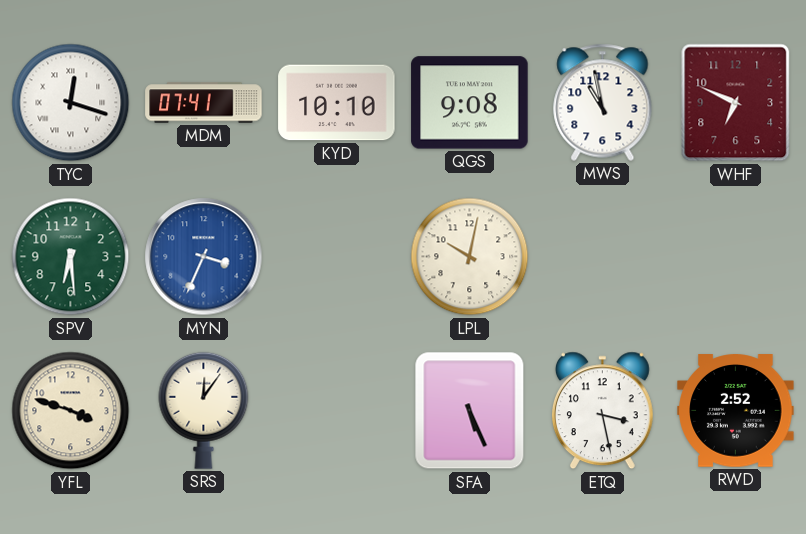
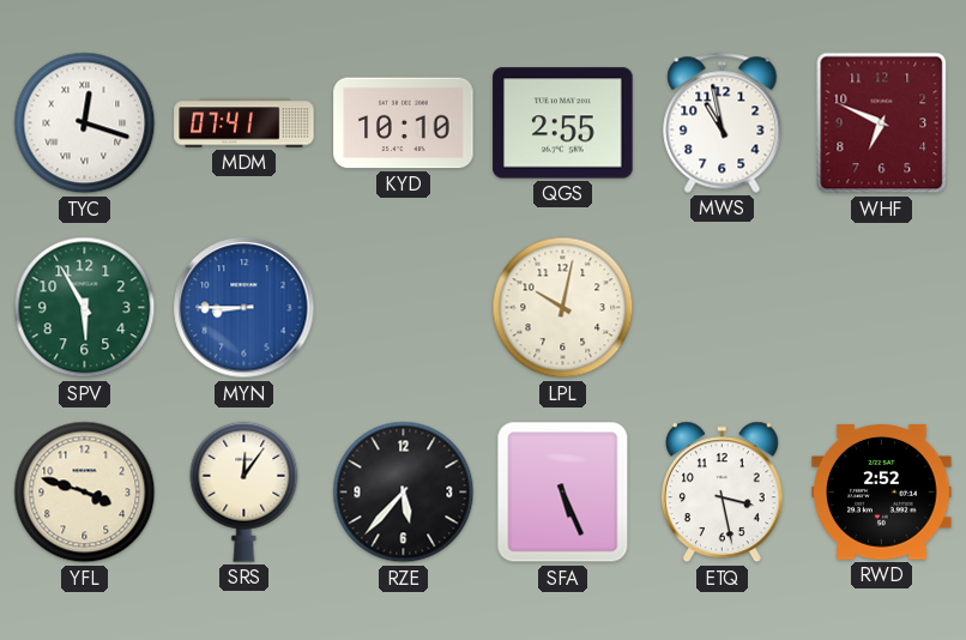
QGS: 9:08 -> 2:55
SPV: 6:29 -> 5:55
MYN: 3:34 -> 8:45
RZE: none -> 5:37
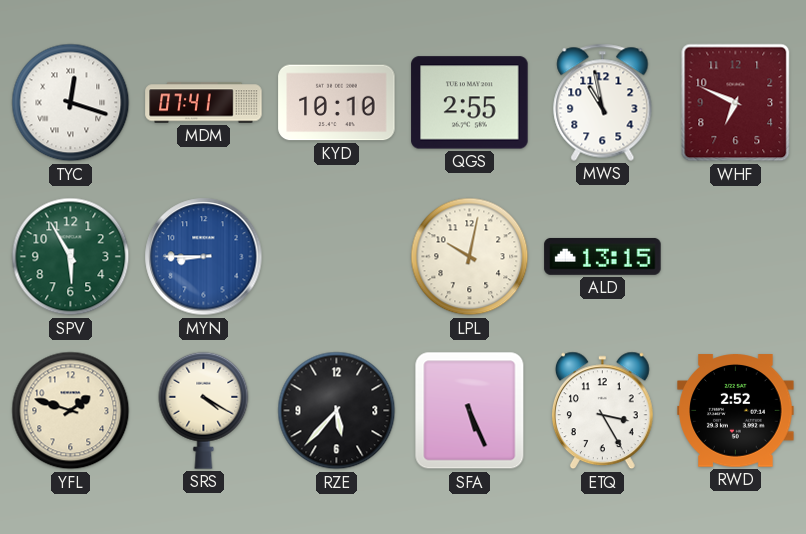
ALD: none -> 13:15
YFL: 3:48 -> 1:48
SRS: 12:06 -> 4:20
ETQ: 3:28 -> 3:25
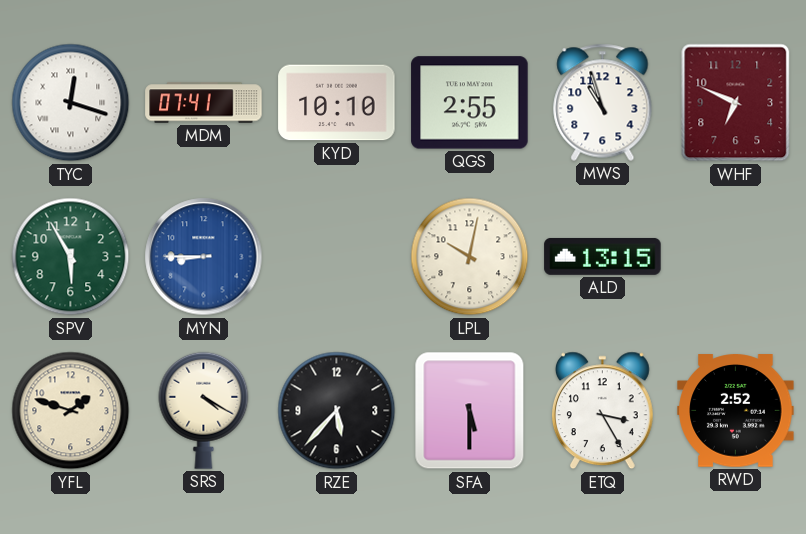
MWS: 10:58 -> 10:57
SFA: 5:26 -> 5:30
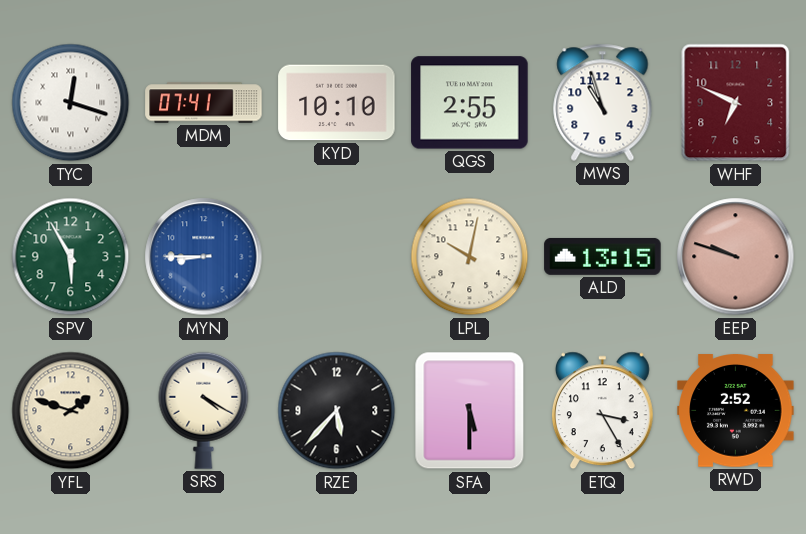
EEP: none -> 9:48
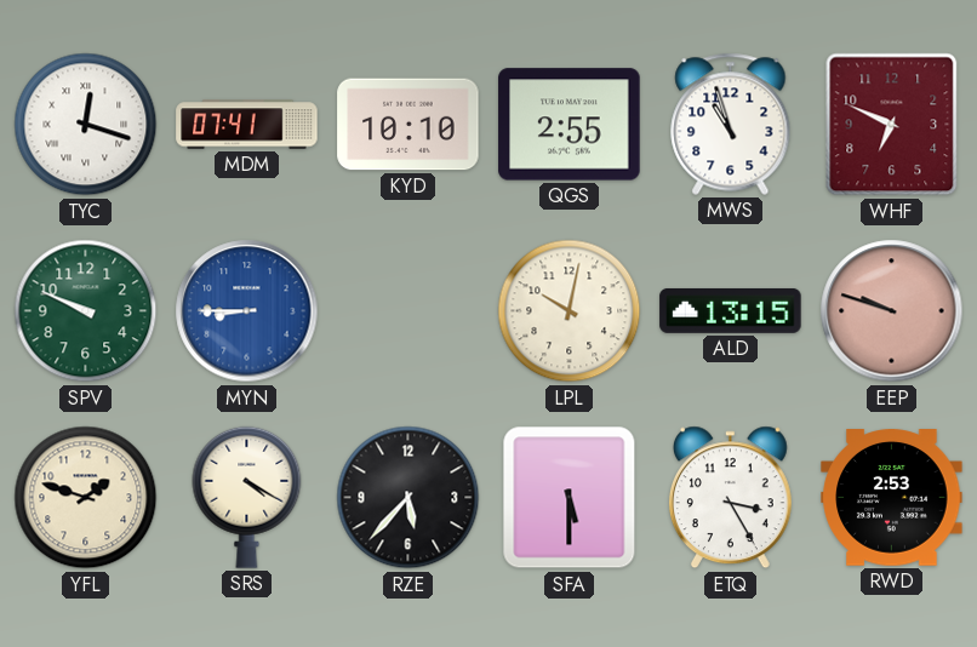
SPV: 5:55 -> 9:49
RWD: 2:52 -> 2:53
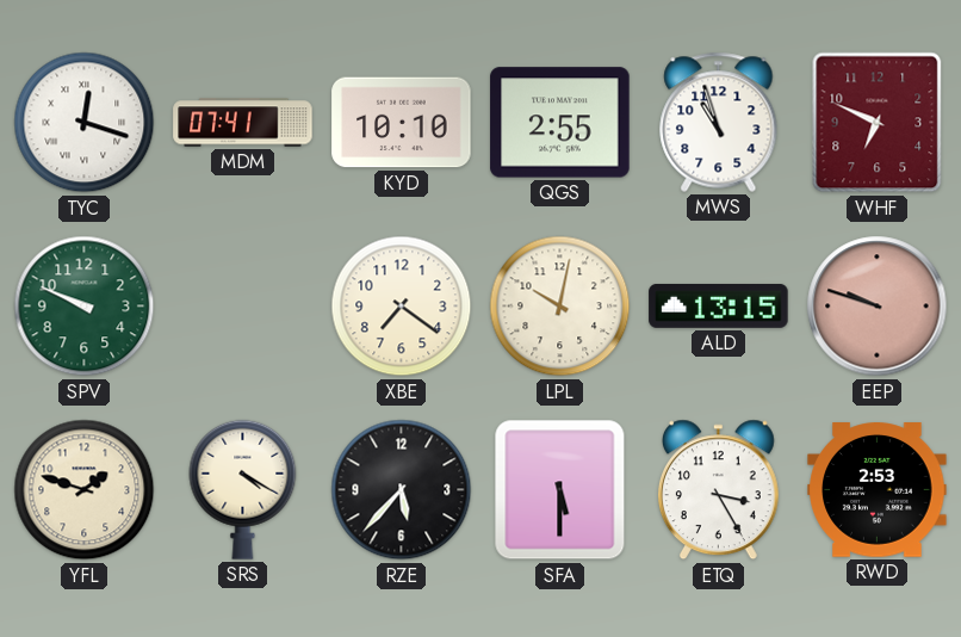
MYN: 8:45 -> none
XBE: none -> 7:21
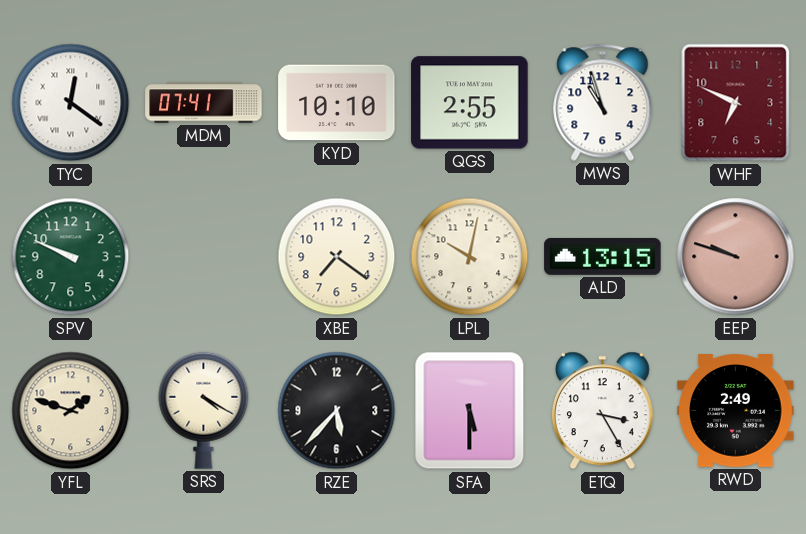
TYC: 12:18 -> 12:21
RWD: 2:53 -> 2:49
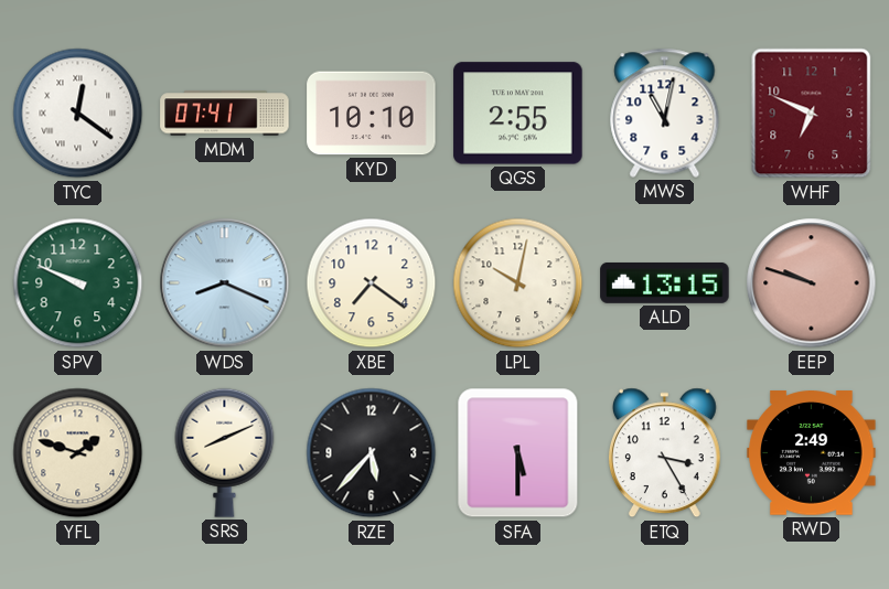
MWS: 10:57 -> 11:02
WDS: none -> 8:19
SRS: 4:20 -> 8:11
